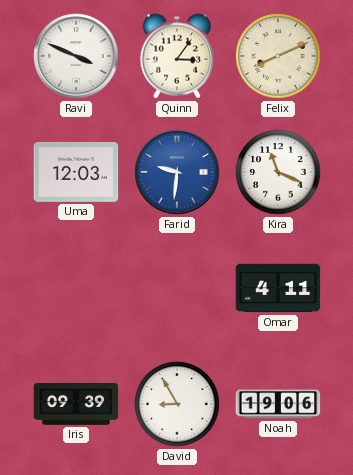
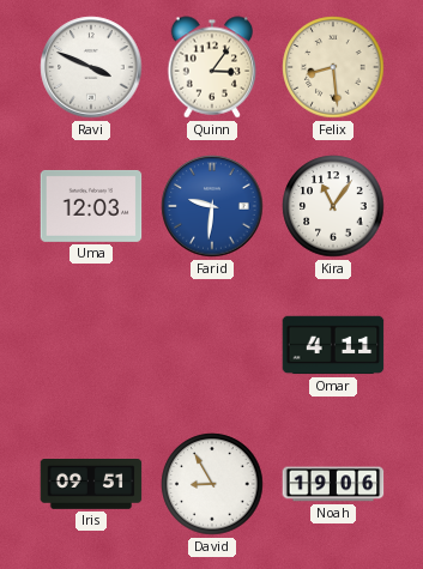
Felix: 8:11 -> 8:29
Kira: 11:19 -> 11:06
Iris: 09:39 -> 09:51
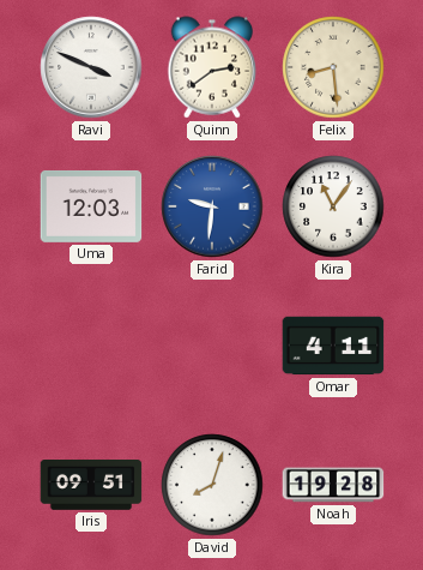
Quinn: 3:06 -> 2:39
David: 8:55 -> 8:03
Noah: 19:06 -> 19:28
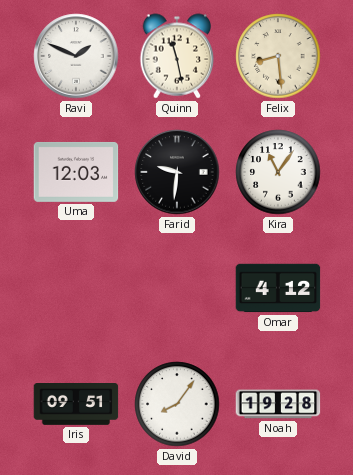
Ravi: 3:49 -> 1:49
Quinn: 2:39 -> 11:28
Farid dial: blue -> black
Omar: 4:11 -> 4:12
David: 8:03 -> 8:06
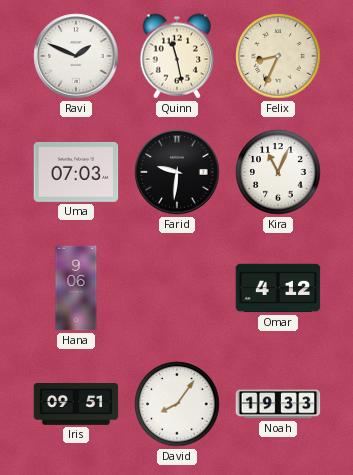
Felix: 8:29 -> 8:34
Uma: 12:03 -> 07:03
Kira: 11:06 -> 11:04
Hana: none -> 9:06
Noah: 19:28 -> 19:33
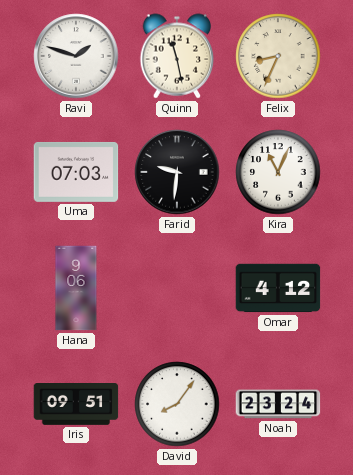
Ravi: 1:49 -> 1:48
Noah: 19:33 -> 23:24
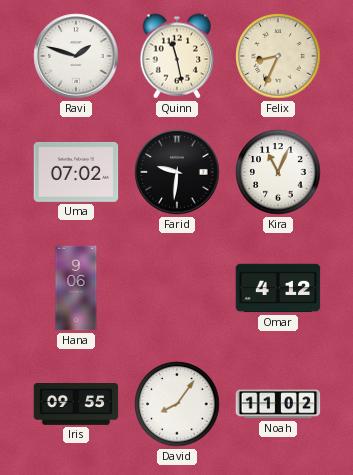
Uma: 07:03 -> 07:02
Iris: 09:51 -> 09:55
Noah: 23:24 -> 11:02
